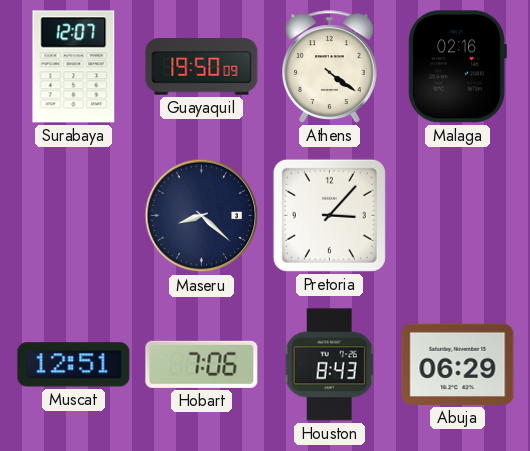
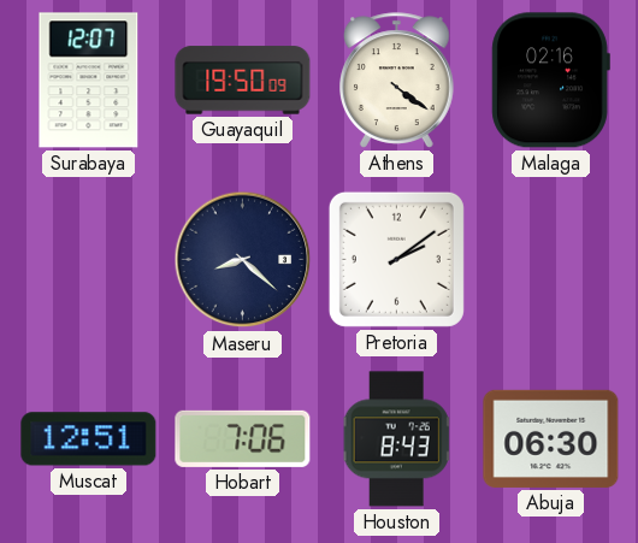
Pretoria: 3:07 -> 2:09
Abuja: 06:29 -> 06:30
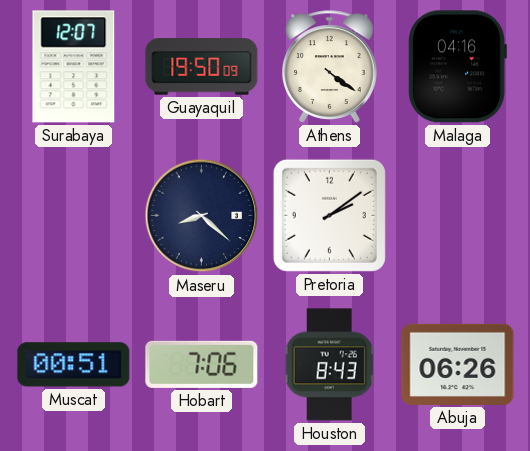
Malaga: 02:16 -> 04:16
Muscat: 12:51 -> 00:51
Abuja: 06:30 -> 06:26
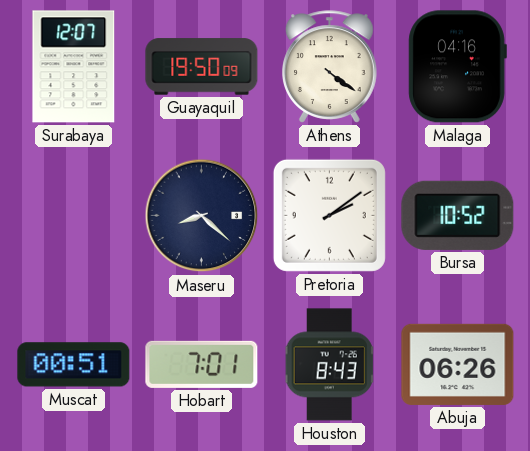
Bursa: none -> 10:52
Hobart: 7:06 -> 7:01
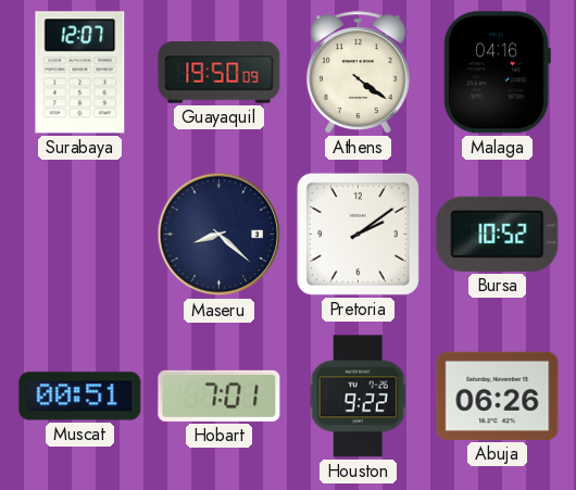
Houston: 8:43 -> 9:22
